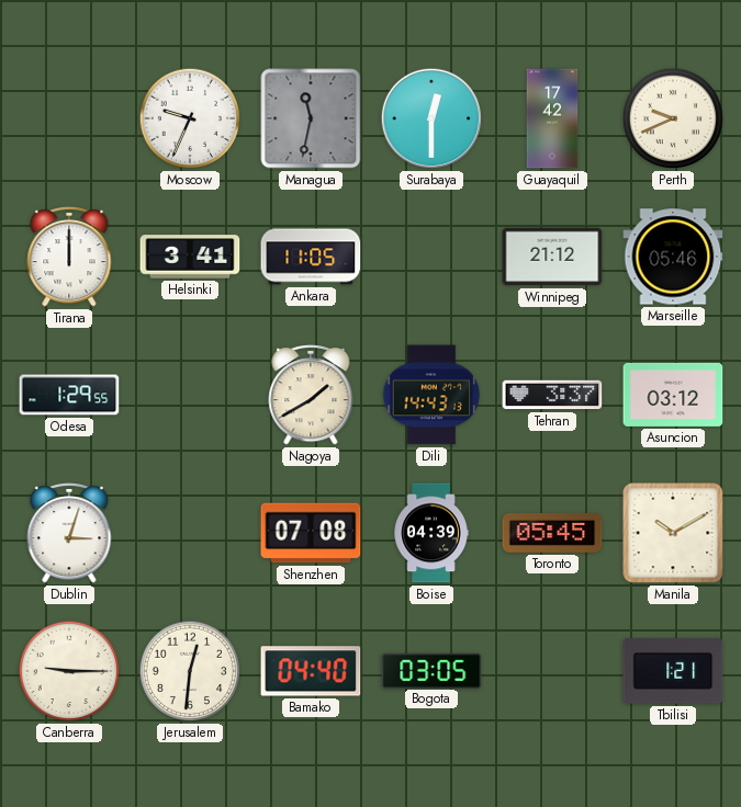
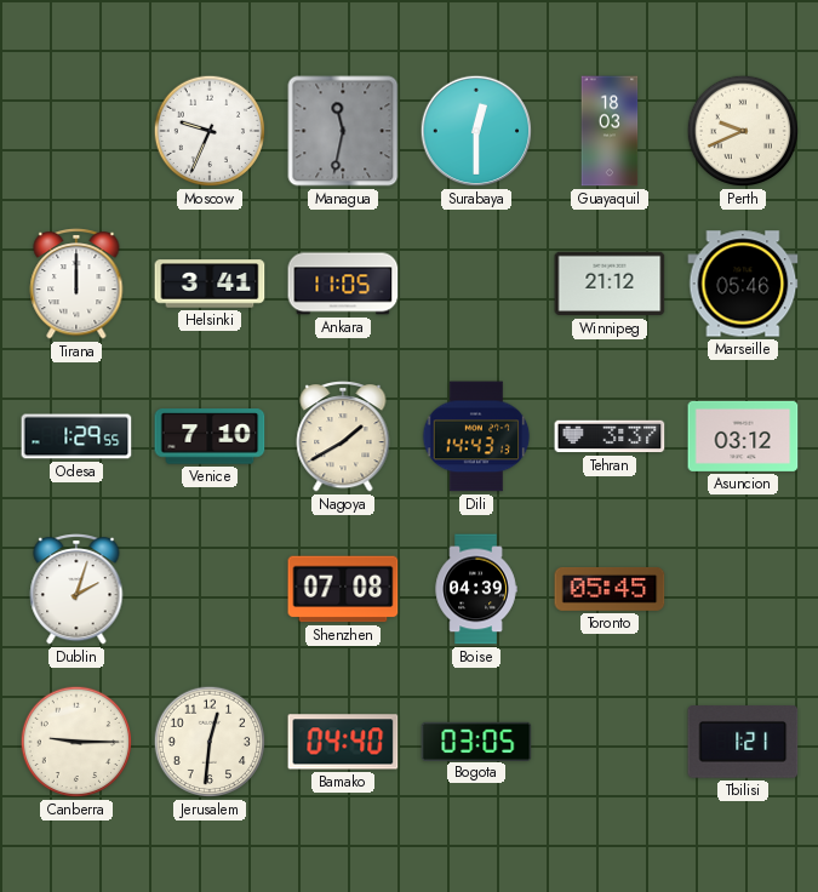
Guayaquil: 17:42 -> 18:03
Venice: none -> 7:10
Dublin: 3:03 -> 2:03
Manila: 10:10 -> none
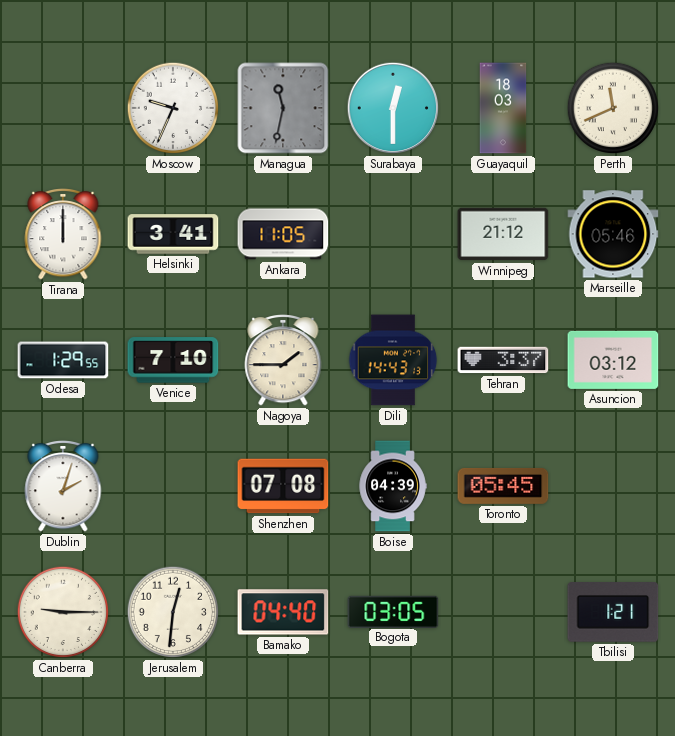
Perth: 9:41 -> 11:41
Nagoya: 1:40 -> 1:45
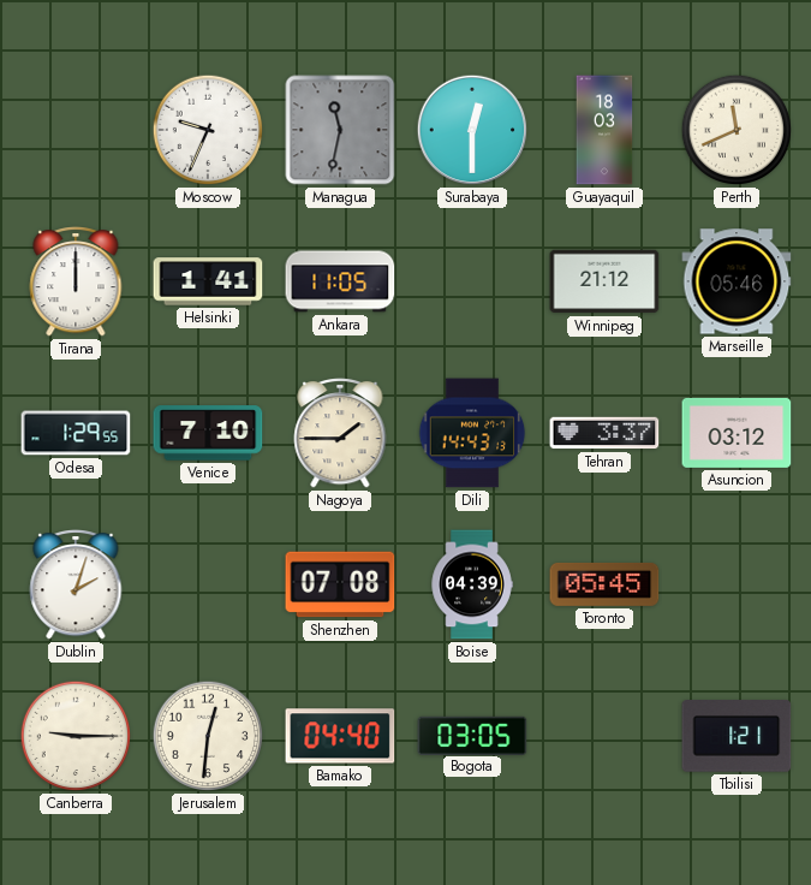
Helsinki: 3:41 -> 1:41
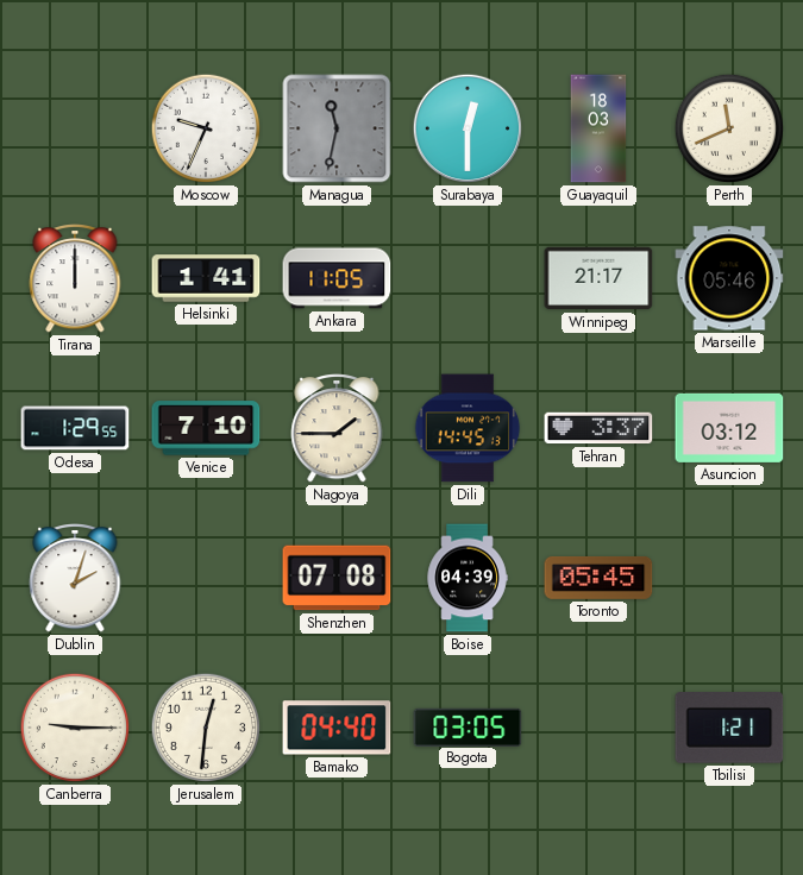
Winnipeg: 21:12 -> 21:17
Dili: 14:43 -> 14:45
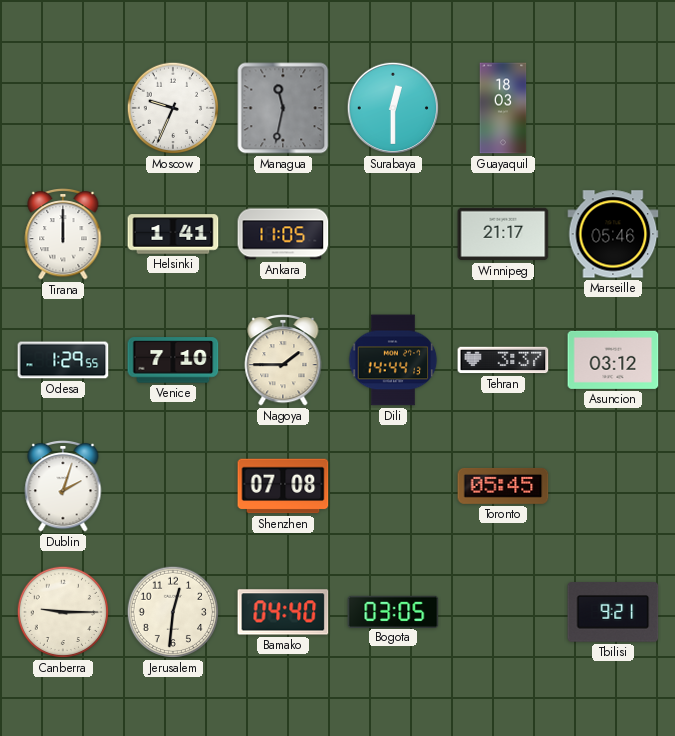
Perth: 11:41 -> none
Dili: 14:45 -> 14:44
Boise: 04:39 -> none
Tbilisi: 1:21 -> 9:21
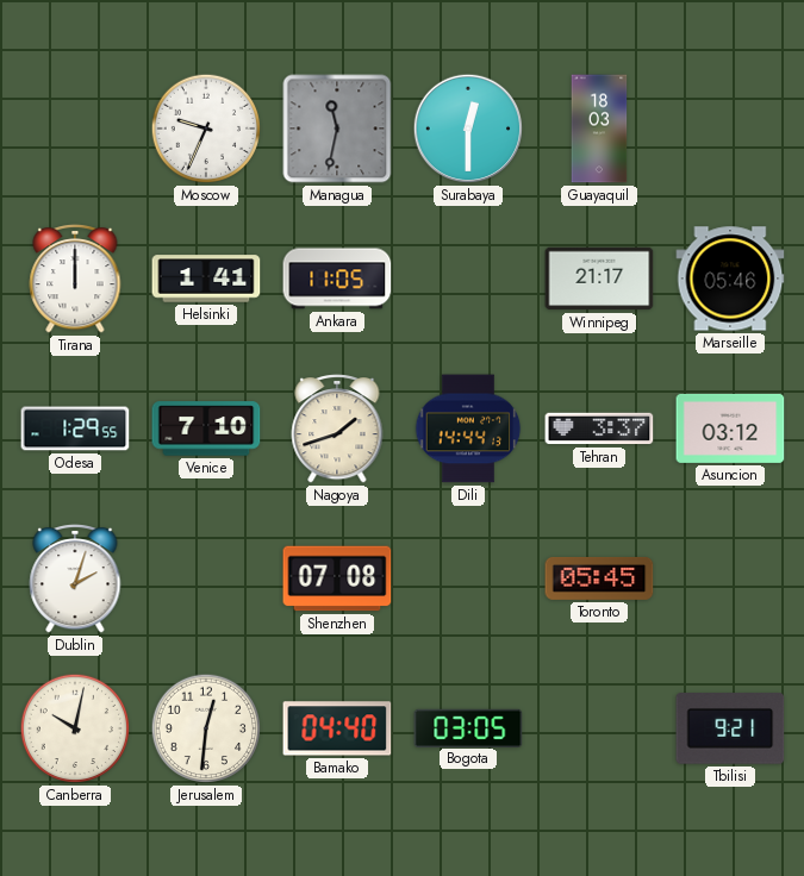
Nagoya: 1:45 -> 1:42
Canberra: 9:15 -> 10:02
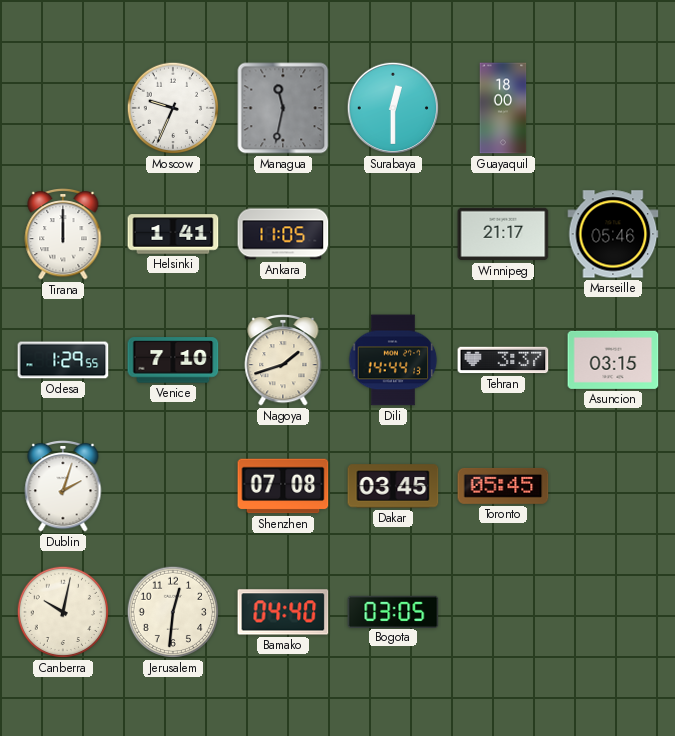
Guayaquil: 18:03 -> 18:00
Asuncion: 03:12 -> 03:15
Dakar: none -> 03:45
Tbilisi: 9:21 -> none
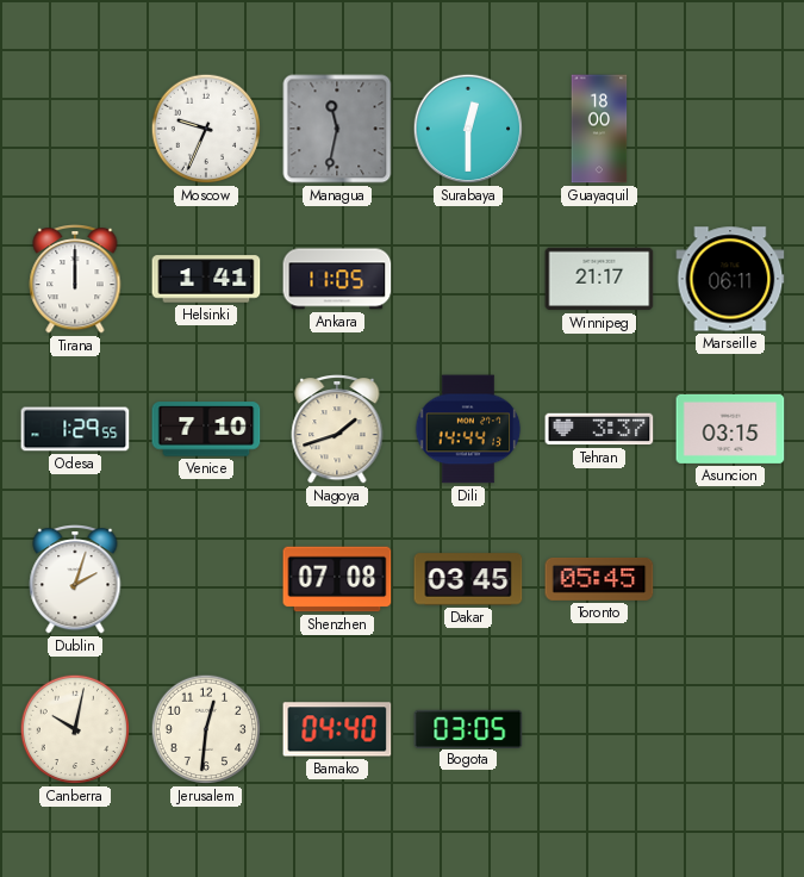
Marseille: 05:46 -> 06:11
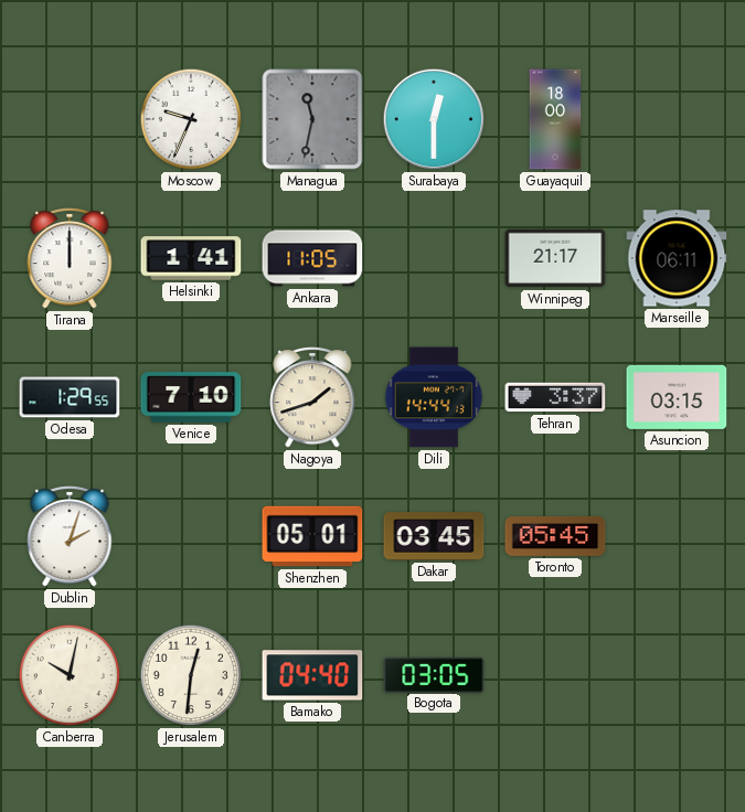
Shenzhen: 07:08 -> 05:01
